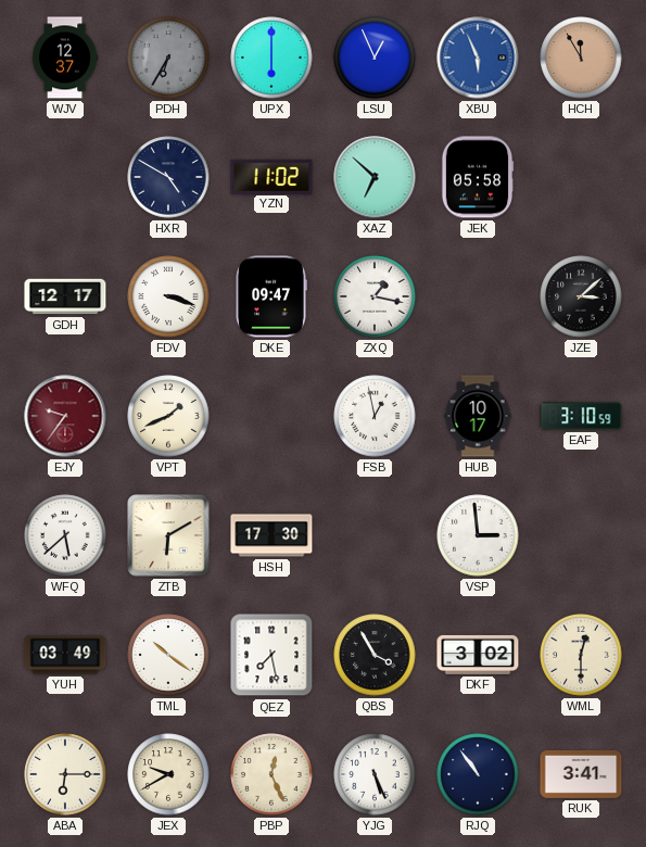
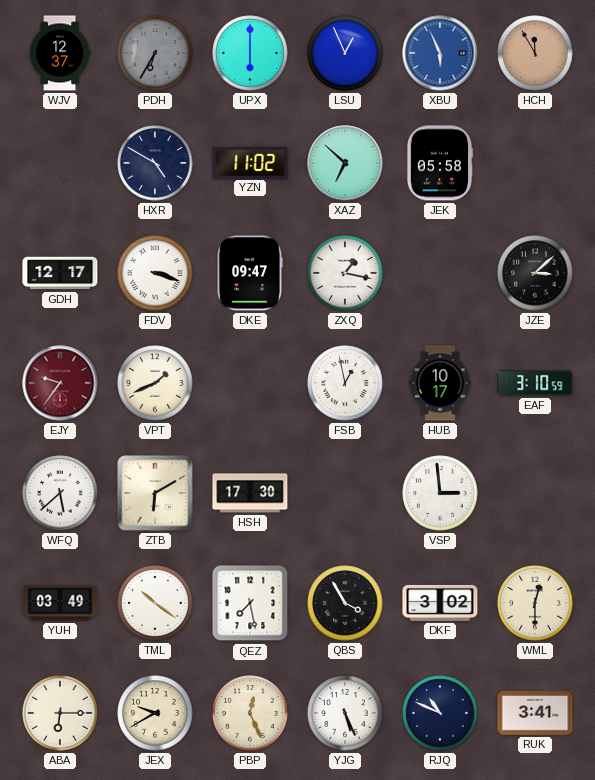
RJQ: 10:54 -> 10:49
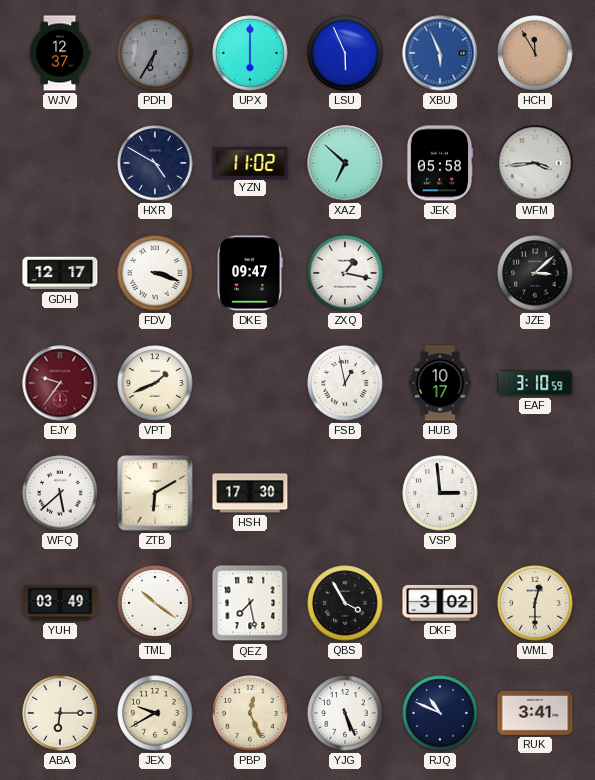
LSU: 12:56 -> 5:56
WFM: none -> 3:44
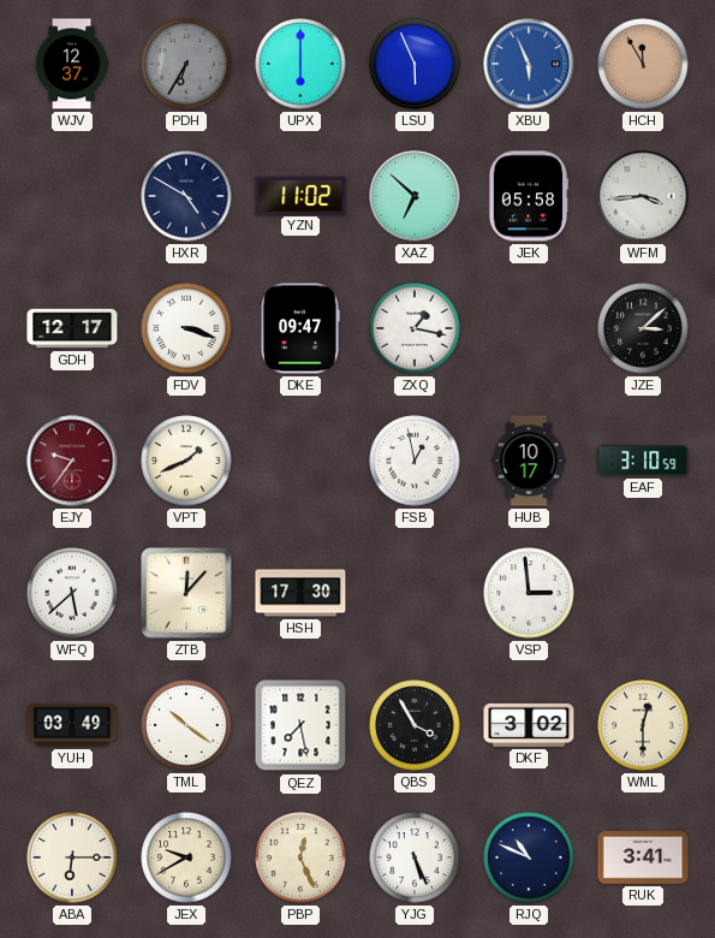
ZTB: 6:10 -> 12:07
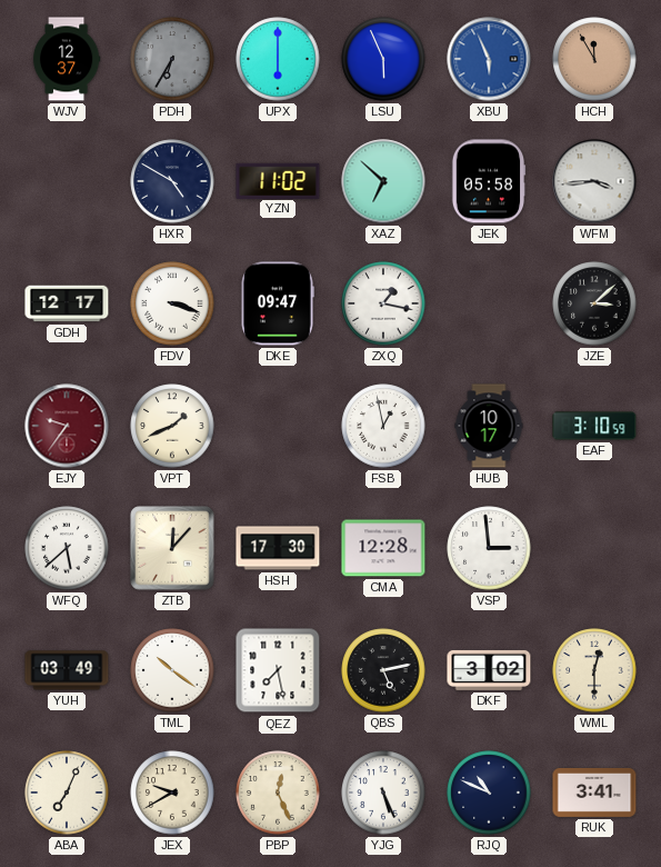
CMA: none -> 12:28
QBS: 3:55 -> 5:13
ABA: 6:15 -> 7:04
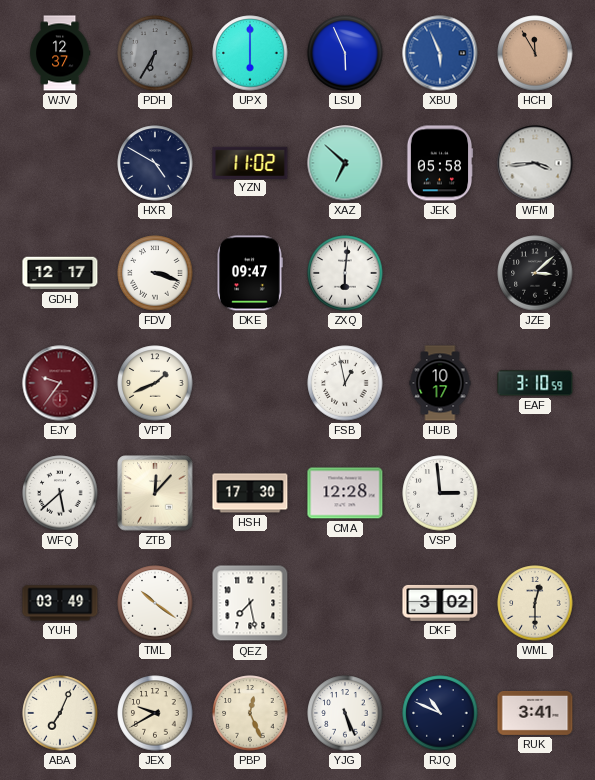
ZXQ: 1:17 -> 6:01
QBS: 5:13 -> none
